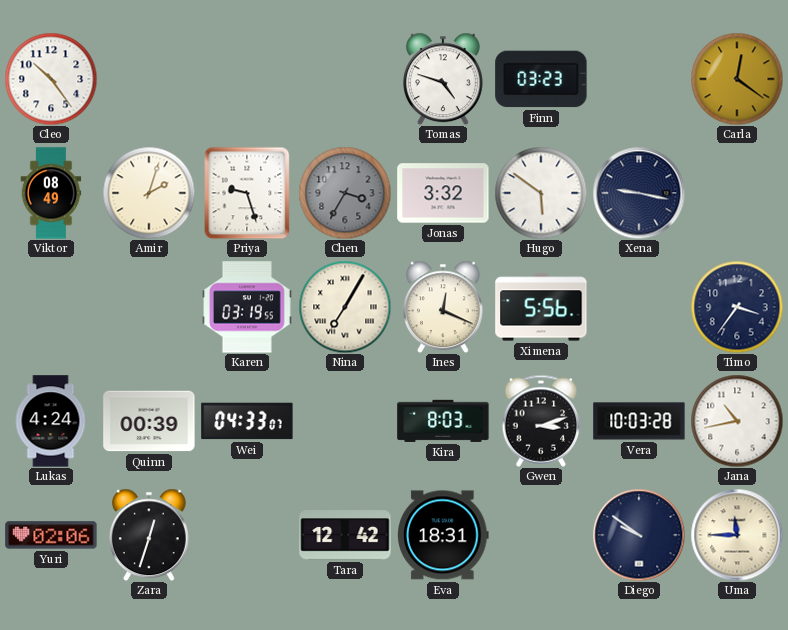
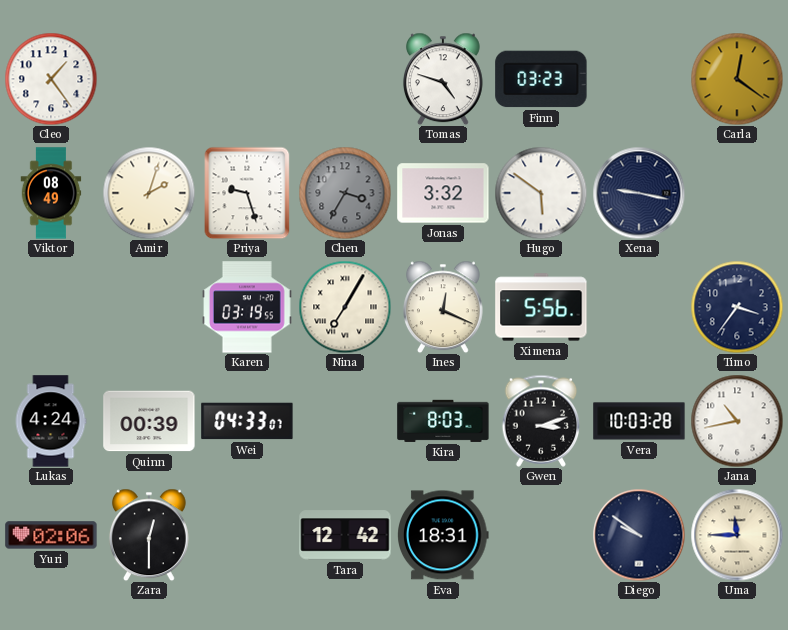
Cleo: 10:24 -> 1:24
Zara: 12:33 -> 12:30
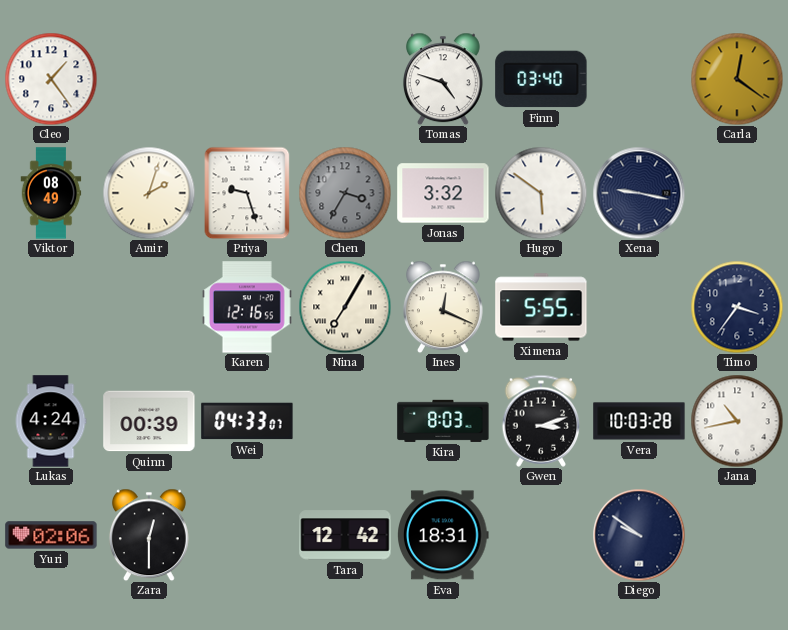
Finn: 03:23 -> 03:40
Karen: 03:19 -> 12:16
Ximena: 5:56 -> 5:55
Uma: 11:45 -> none
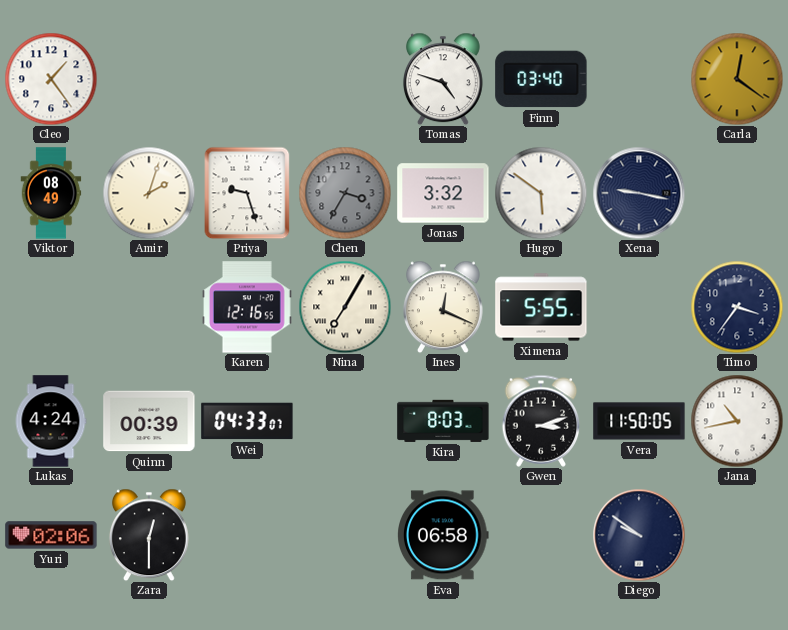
Vera: 10:03 -> 11:50
Tara: 12:42 -> none
Eva: 18:31 -> 06:58
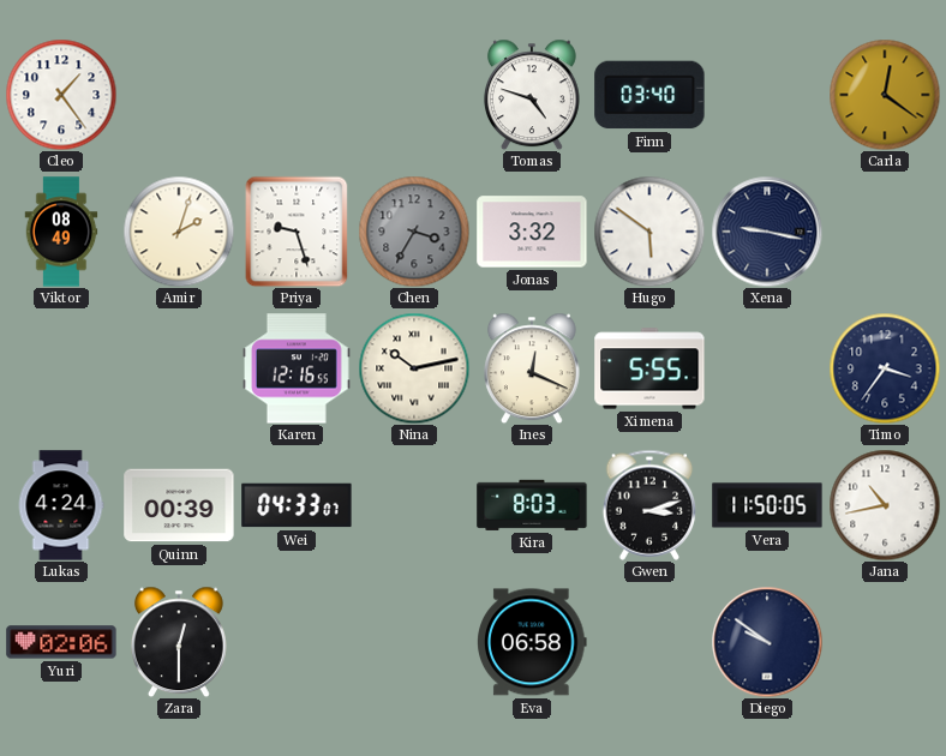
Nina: 7:05 -> 10:13
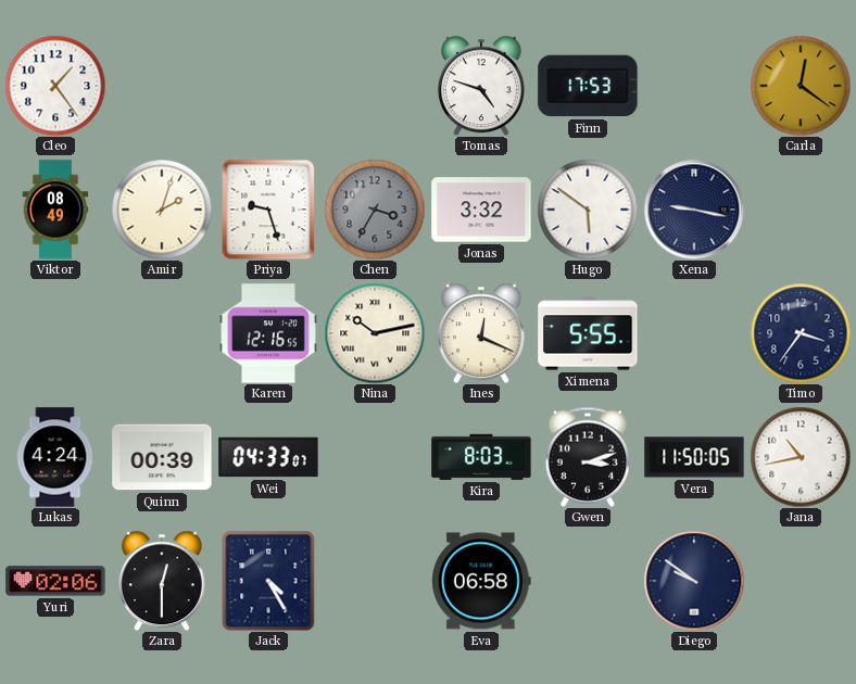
Finn: 03:40 -> 17:53
Jack: none -> 4:25
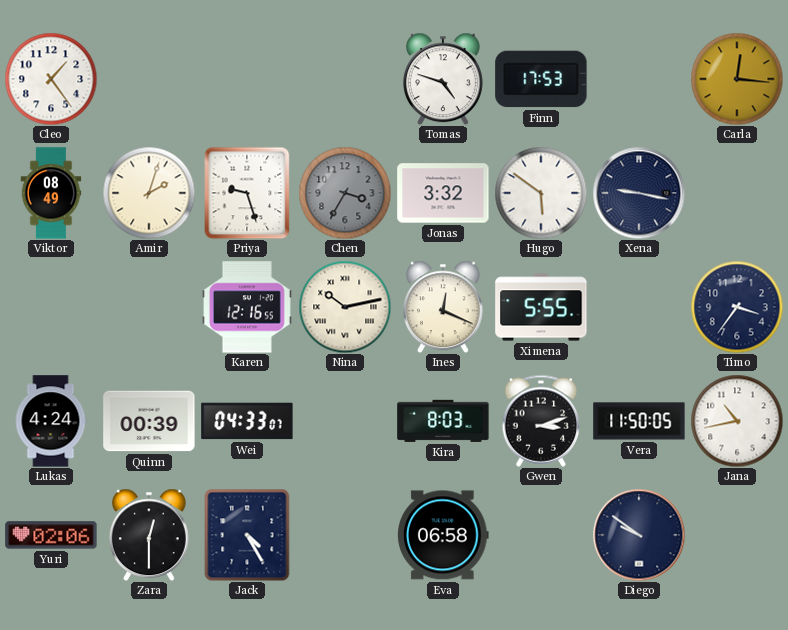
Carla: 12:21 -> 12:16
